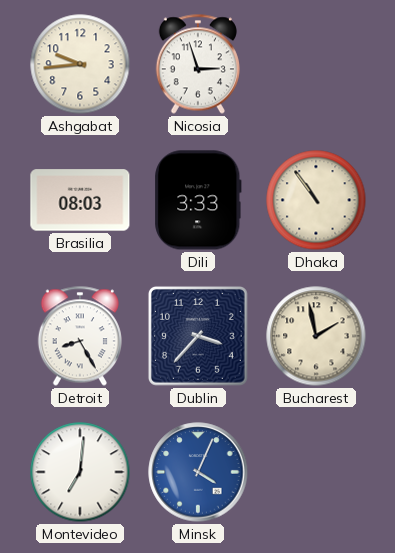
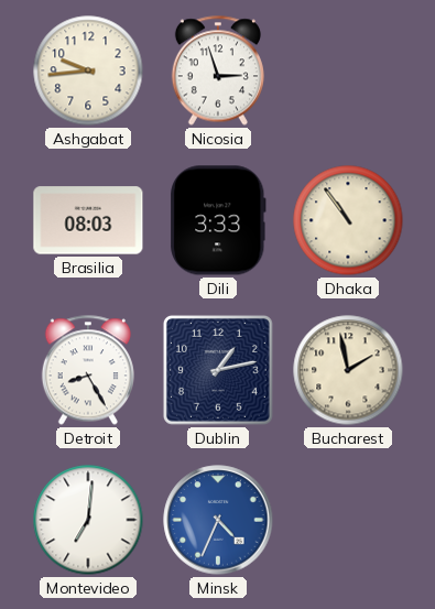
Dublin: 3:37 -> 1:13
Minsk: 4:04 -> 4:34
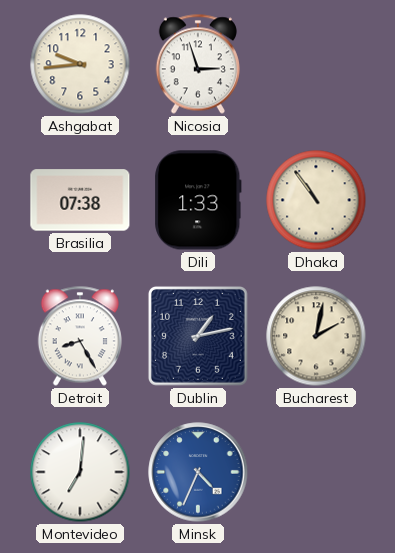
Brasilia: 08:03 -> 07:38
Dili: 3:33 -> 1:33
Bucharest: 1:58 -> 2:02
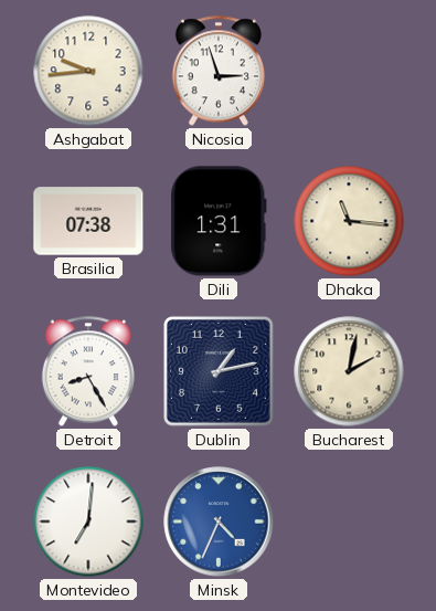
Dili: 1:33 -> 1:31
Dhaka: 10:54 -> 11:16
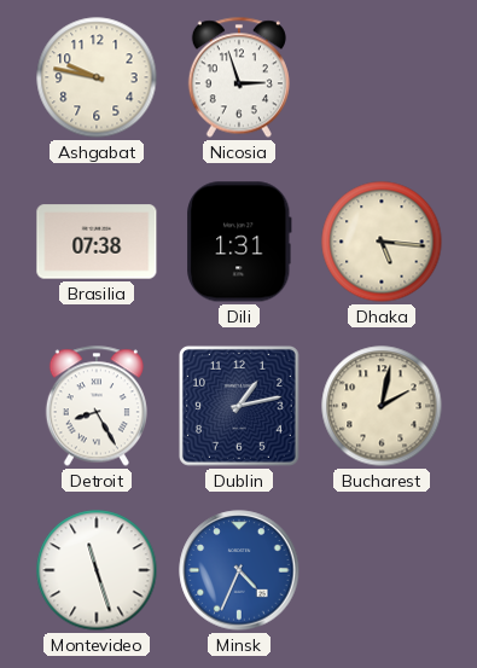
Ashgabat: 9:44 -> 9:47
Dhaka: 11:16 -> 5:16
Montevideo: 7:01 -> 11:27
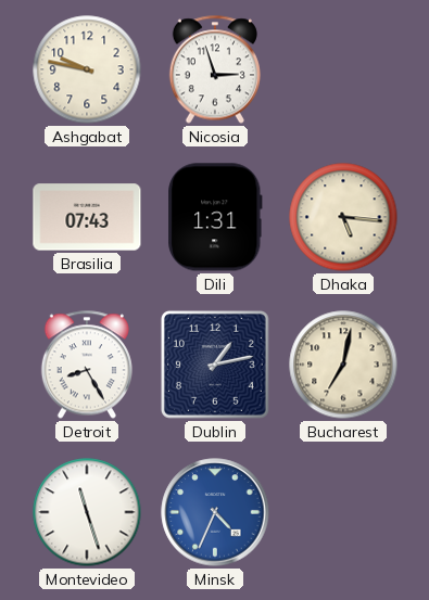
Brasilia: 07:38 -> 07:43
Bucharest: 2:02 -> 7:02
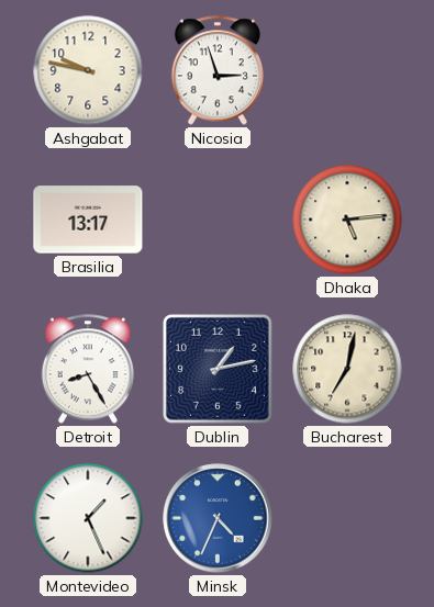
Brasilia: 07:43 -> 13:17
Dili: 1:31 -> none
Dhaka: 5:16 -> 5:14
Montevideo: 11:27 -> 1:26
